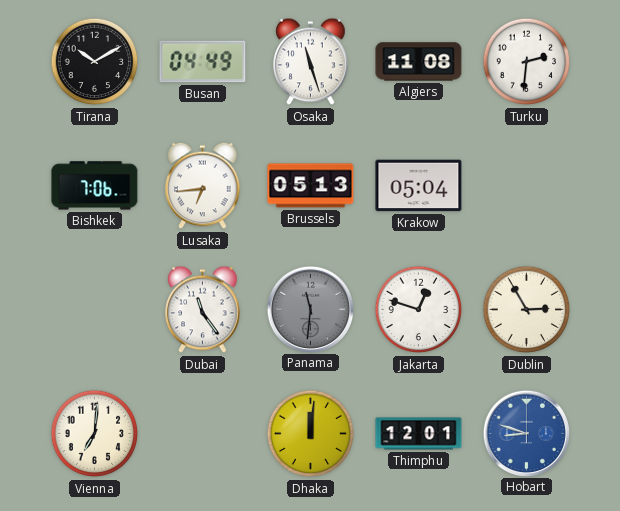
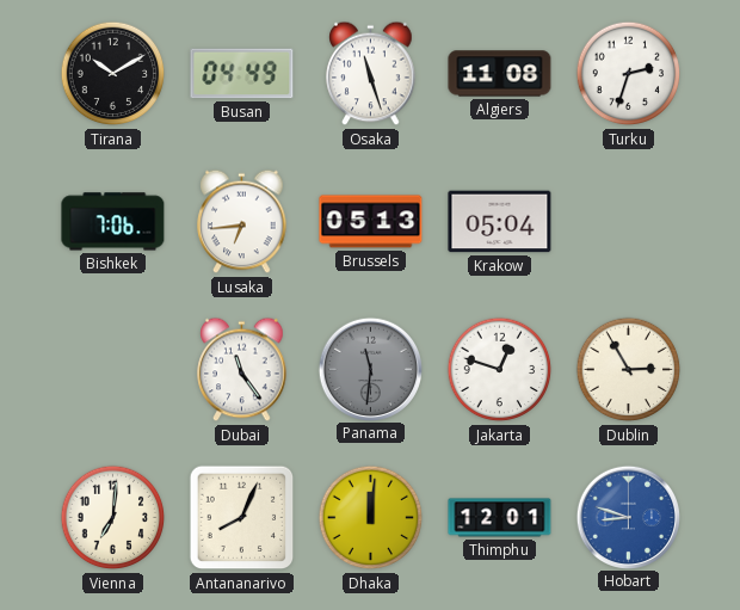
Turku: 2:31 -> 2:33
Antananarivo: none -> 8:04
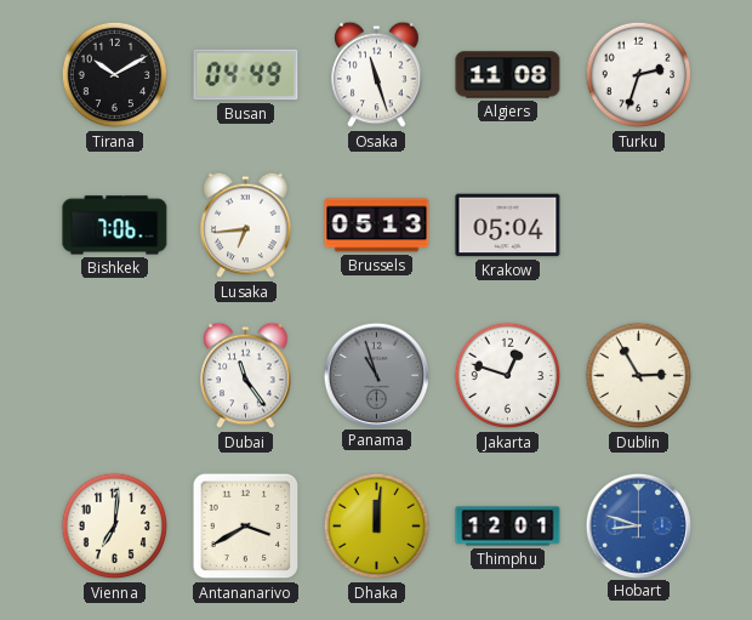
Panama: 11:31 -> 10:57
Antananarivo: 8:04 -> 3:40
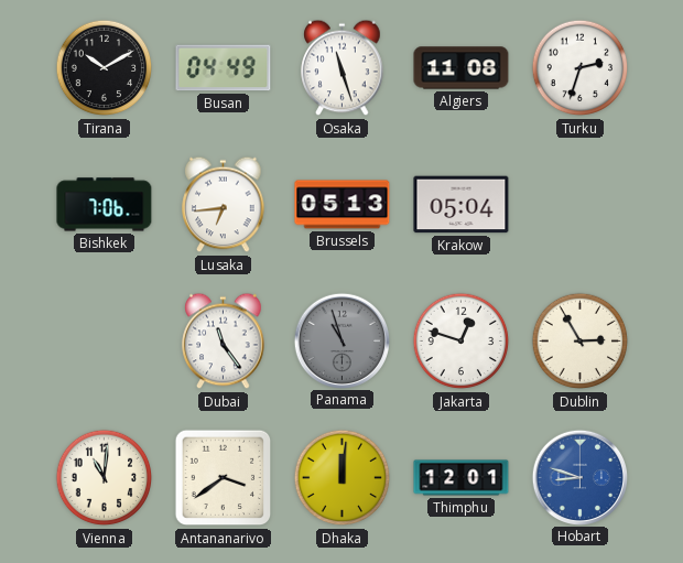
Vienna: 7:01 -> 11:01
Antananarivo: 3:40 -> 3:39
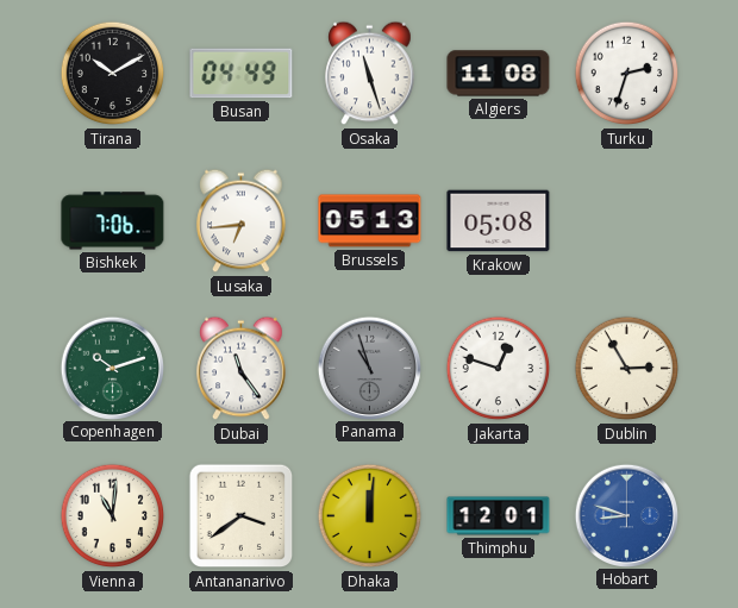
Krakow: 05:04 -> 05:08
Copenhagen: none -> 10:12
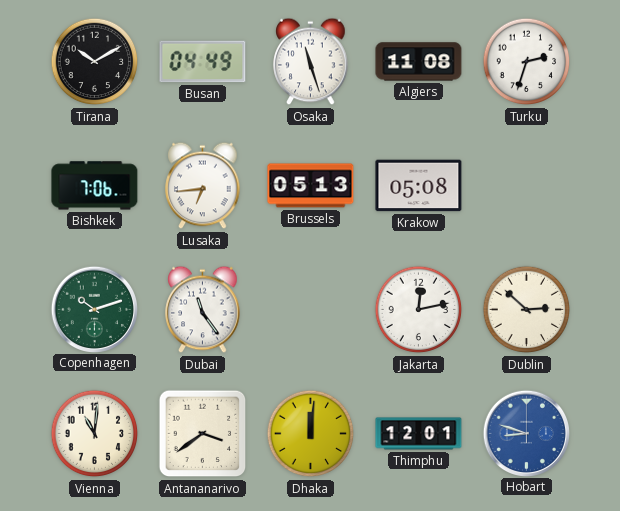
Panama: 10:57 -> none
Jakarta: 12:48 -> 12:13
Dublin: 2:55 -> 2:52
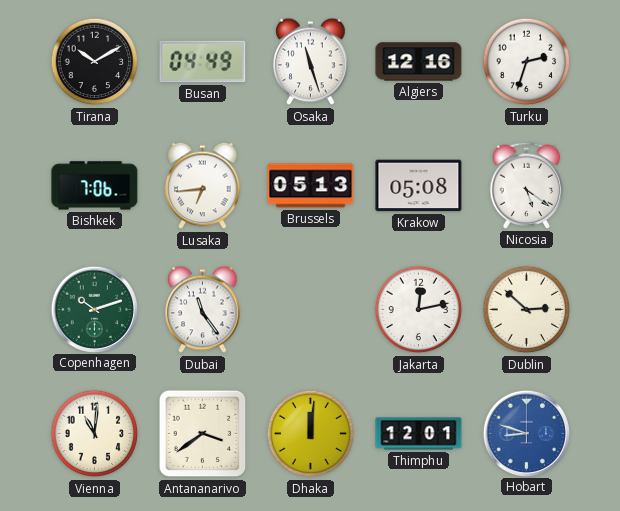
Algiers: 11:08 -> 12:16
Nicosia: none -> 5:21
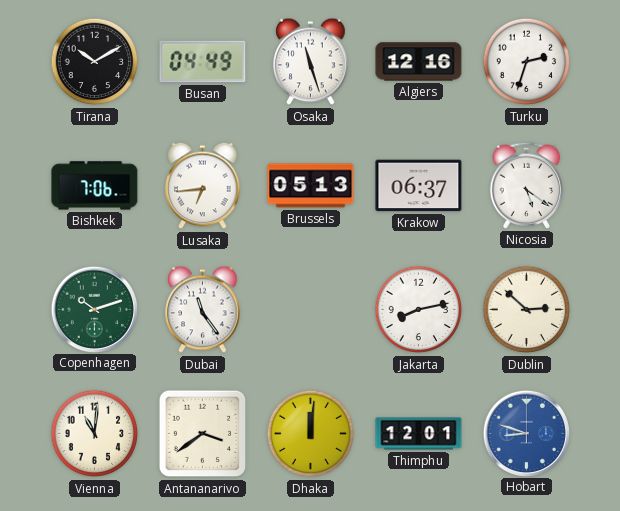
Krakow: 05:08 -> 06:37
Jakarta: 12:13 -> 8:13
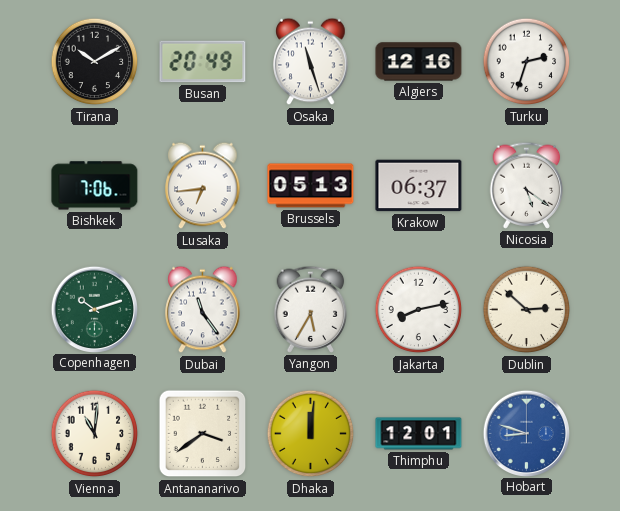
Busan: 04:49 -> 20:49
Yangon: none -> 5:35
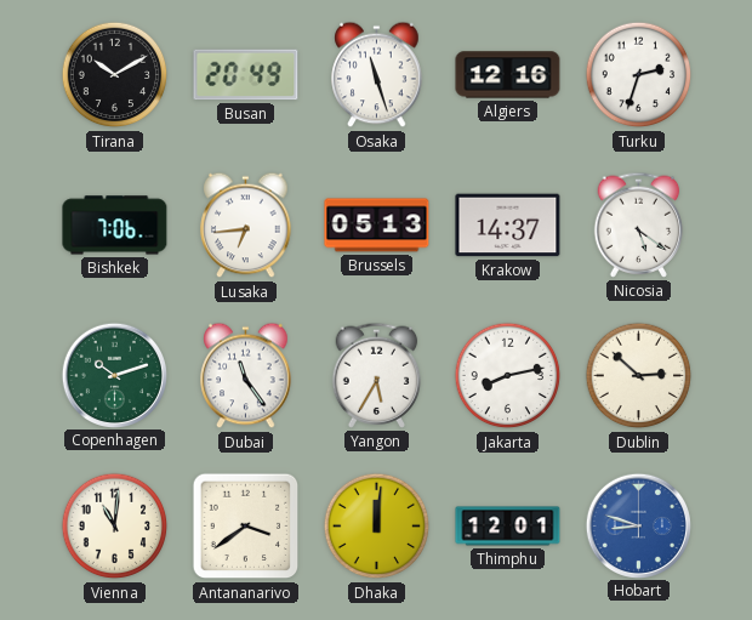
Krakow: 06:37 -> 14:37
